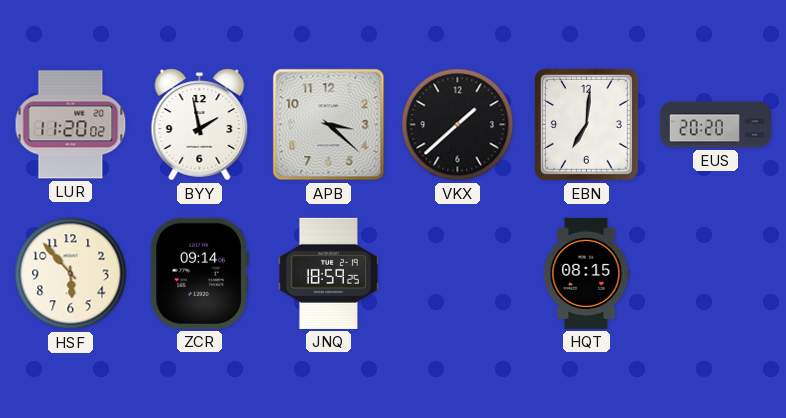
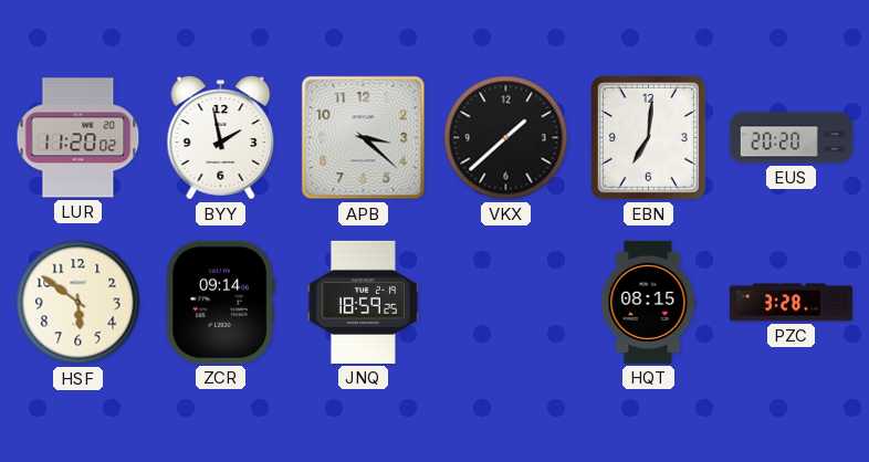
HSF: 5:53 -> 5:51
PZC: none -> 3:28
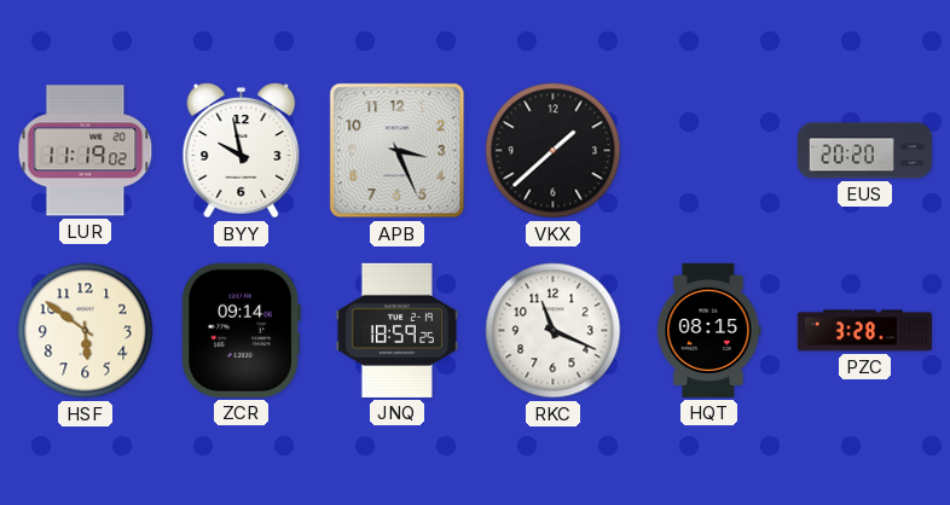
LUR: 11:20 -> 11:19
BYY: 1:58 -> 9:58
APB: 3:22 -> 3:26
EBN: 7:01 -> none
RKC: none -> 11:19
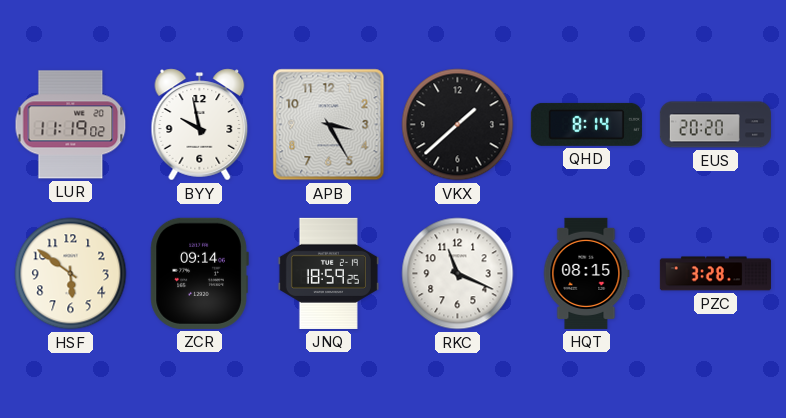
APB: 3:26 -> 3:25
QHD: none -> 8:14
